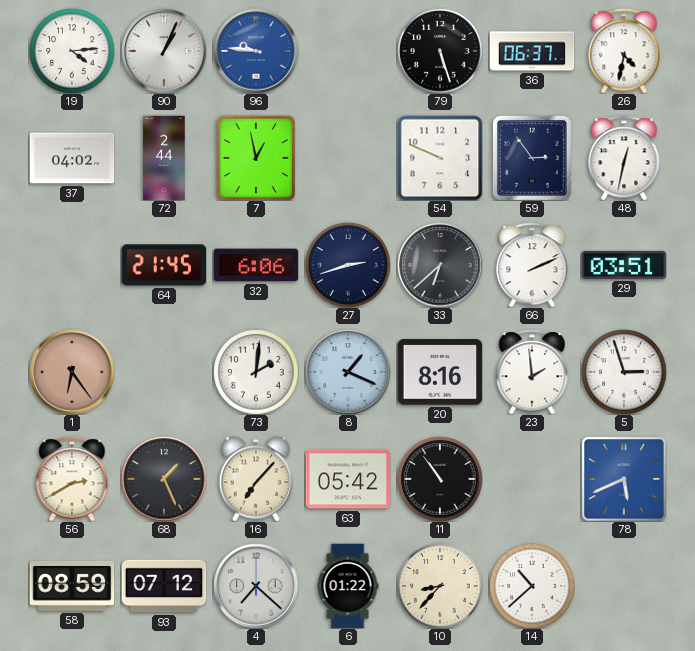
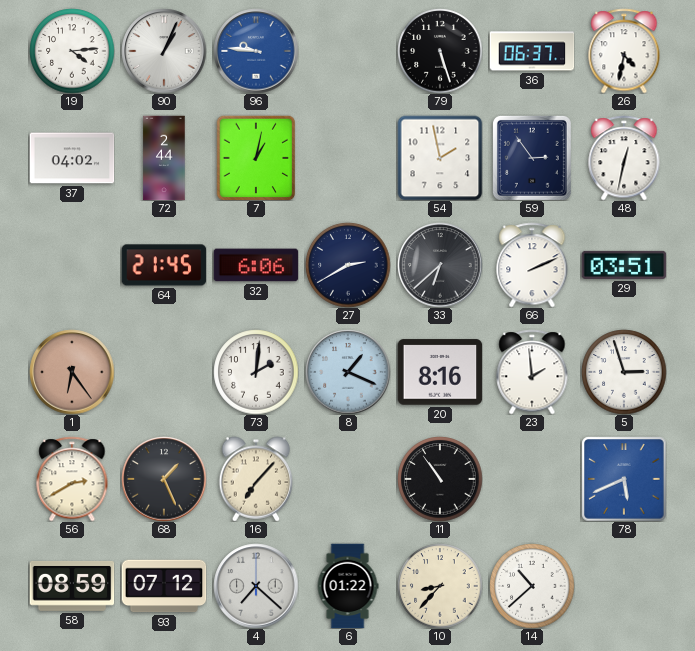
7: 12:58 -> 1:02
54: 9:49 -> 1:58
27: 2:42 -> 2:40
63: 05:42 -> none
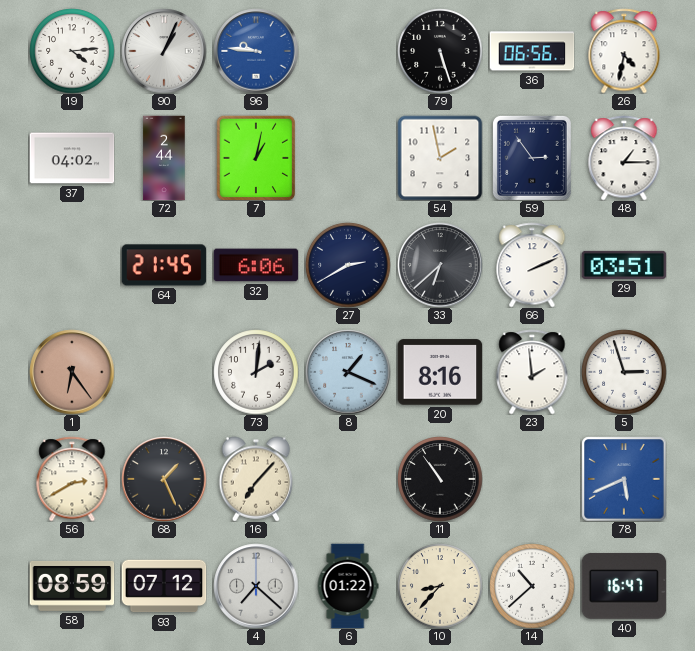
36: 06:37 -> 06:56
48: 12:32 -> 1:15
40: none -> 16:47
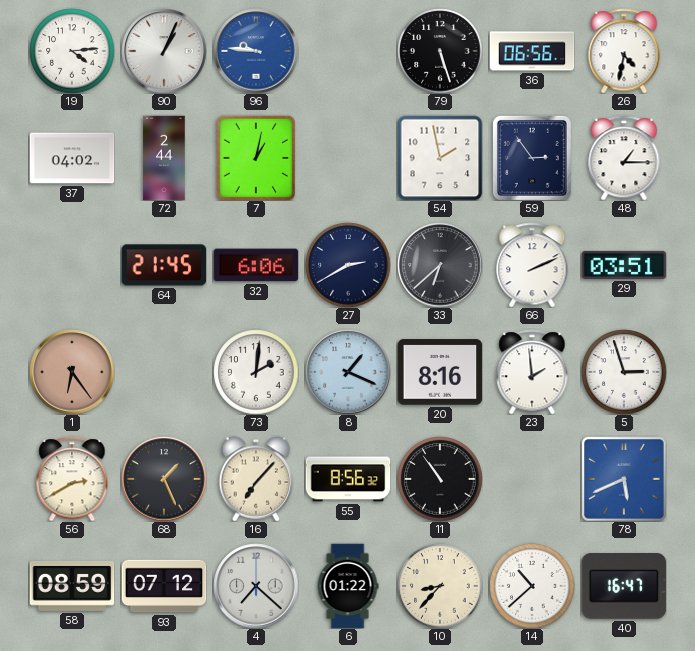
55: none -> 8:56
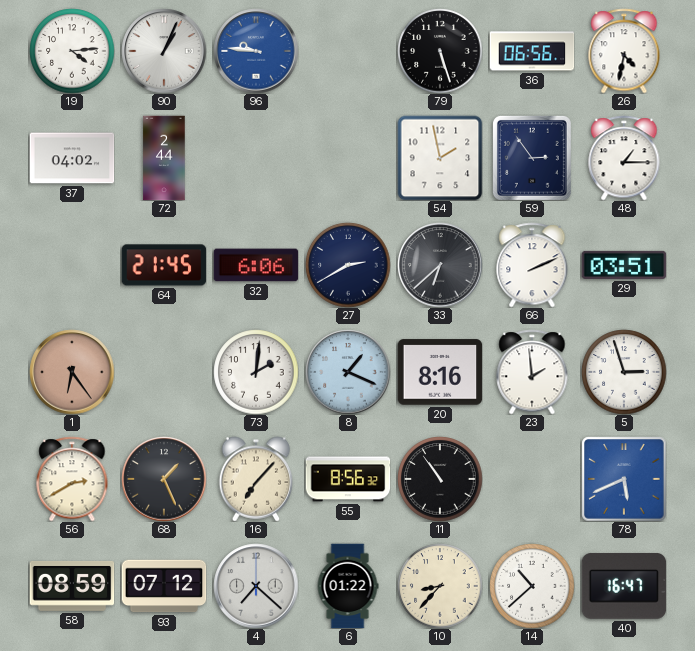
7: 1:02 -> none
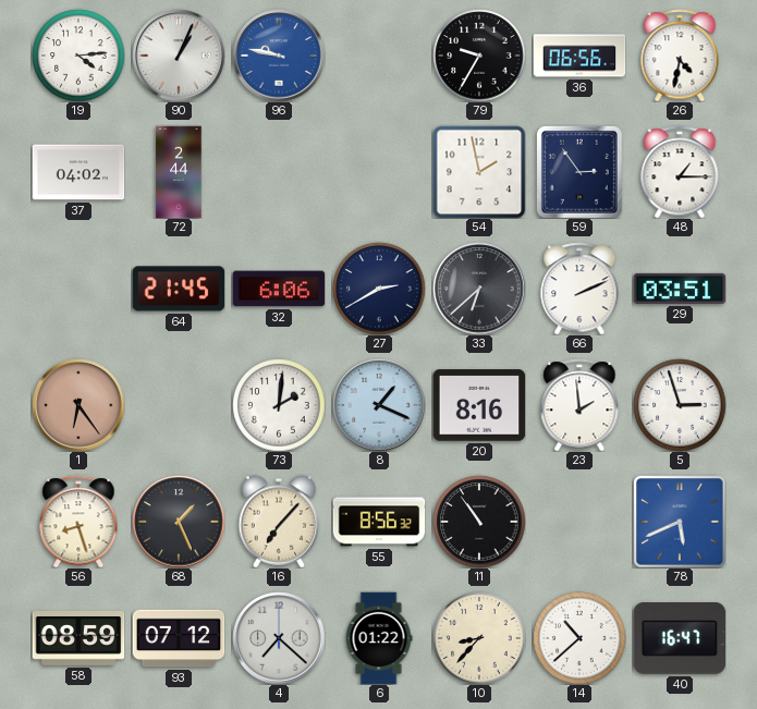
96: 9:46 -> 9:47
79: 5:27 -> 9:35
56: 2:40 -> 8:27
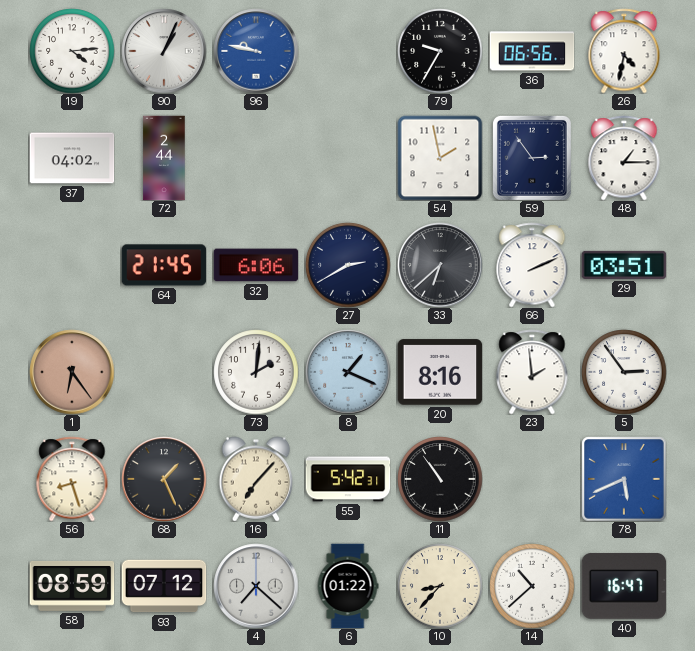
5: 2:57 -> 2:54
55: 8:56 -> 5:42
